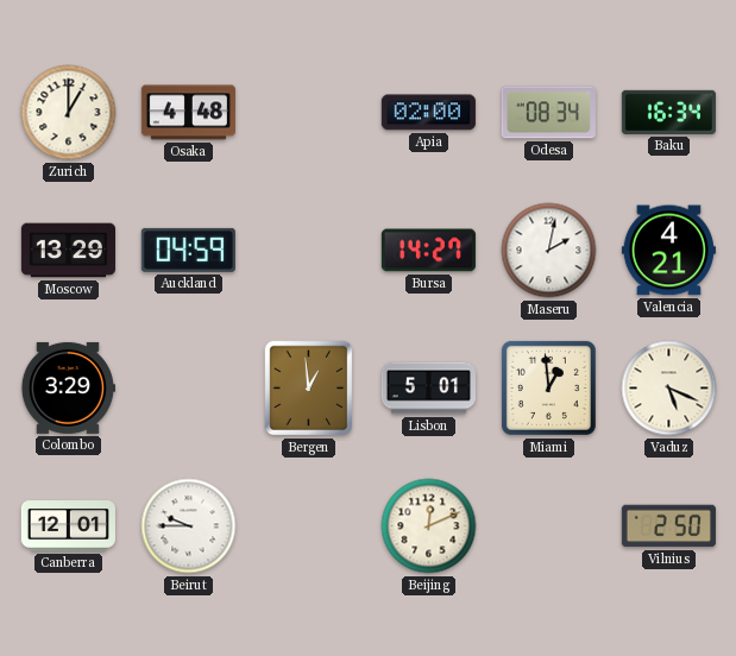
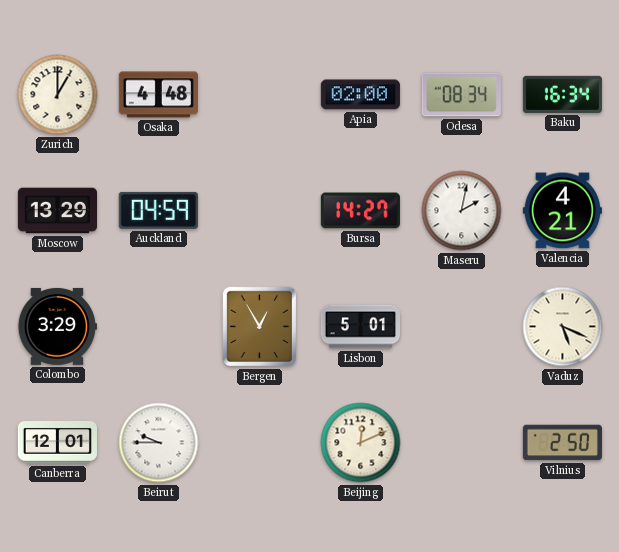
Bergen: 12:59 -> 12:55
Miami: 12:59 -> none
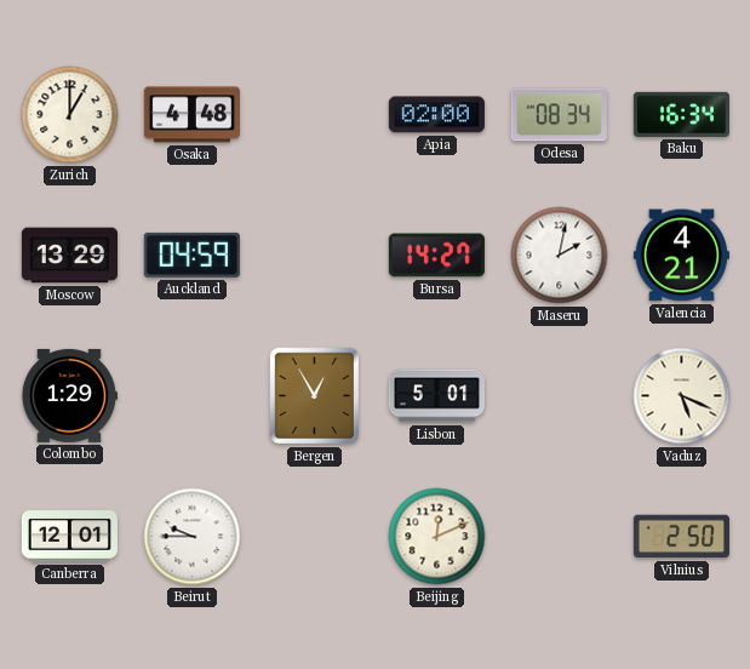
Colombo: 3:29 -> 1:29
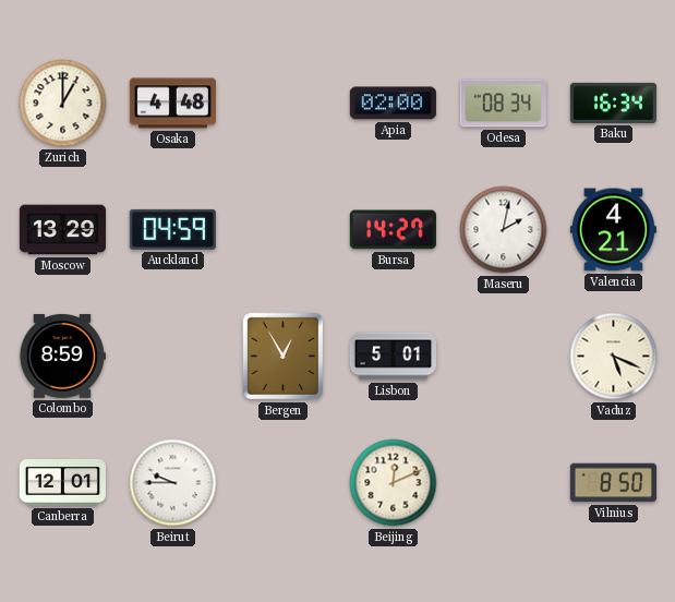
Colombo: 1:29 -> 8:59
Vilnius: 2:50 -> 8:50
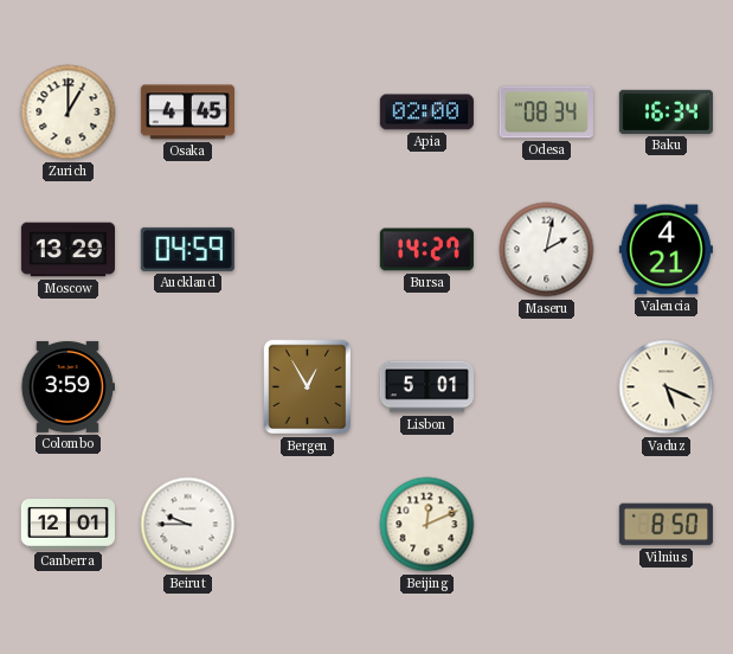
Osaka: 4:48 -> 4:45
Colombo: 8:59 -> 3:59
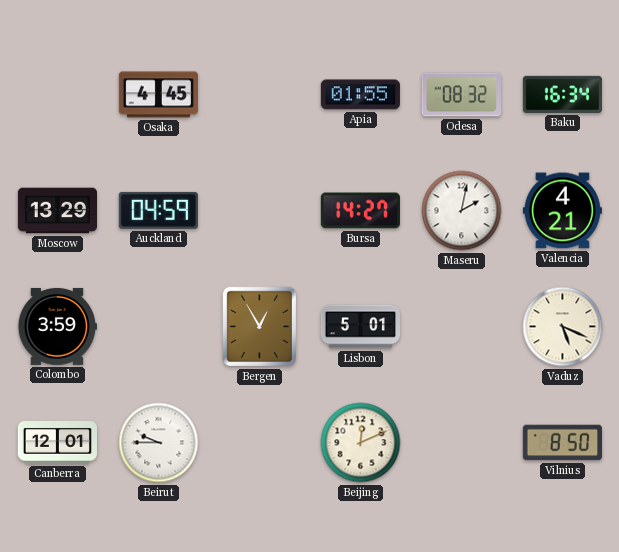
Zurich: 1:00 -> none
Apia: 02:00 -> 01:55
Odesa: 08:34 -> 08:32
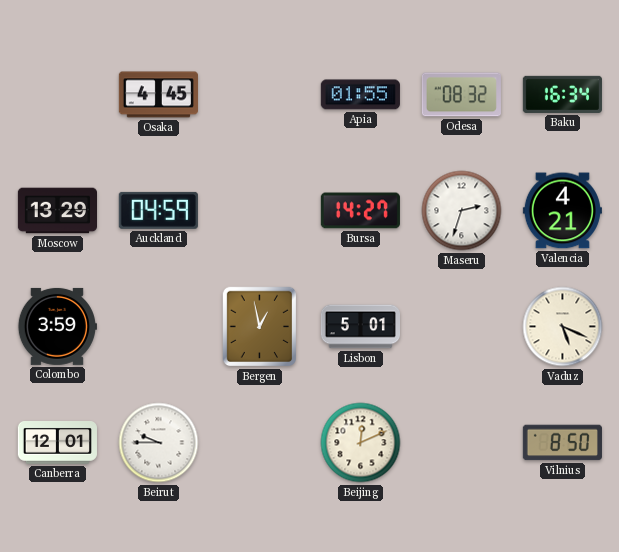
Maseru: 2:02 -> 2:33
Bergen: 12:55 -> 12:58
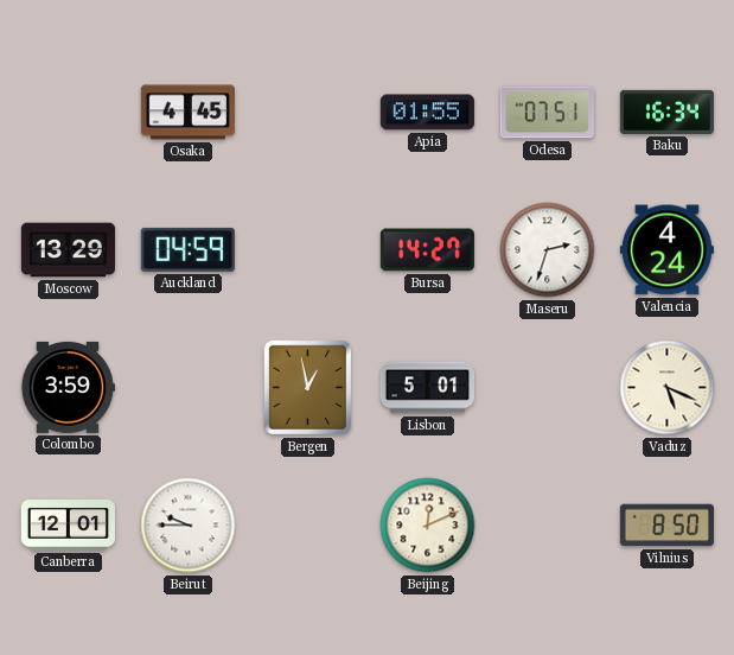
Odesa: 08:32 -> 07:51
Valencia: 4:21 -> 4:24
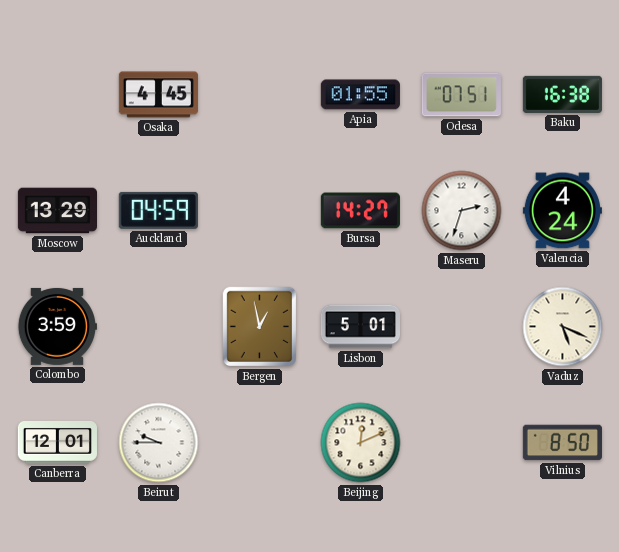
Baku: 16:34 -> 16:38
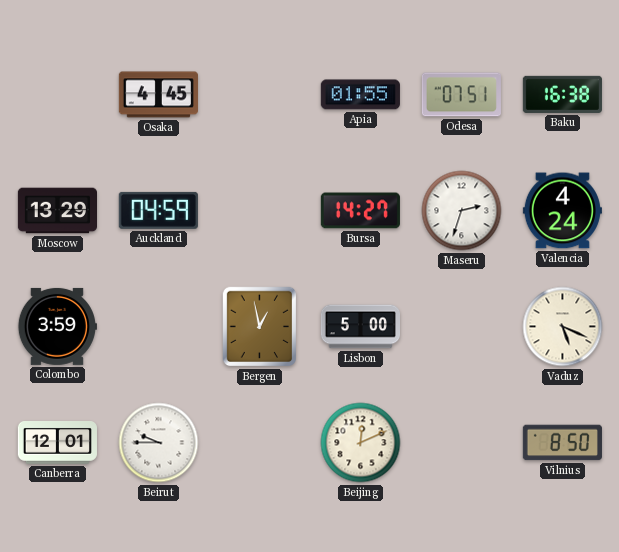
Lisbon: 5:01 -> 5:00
